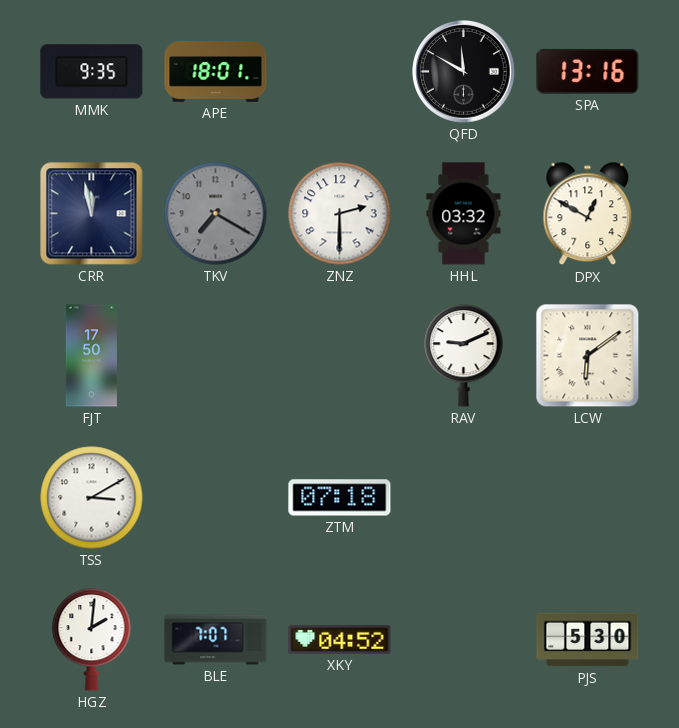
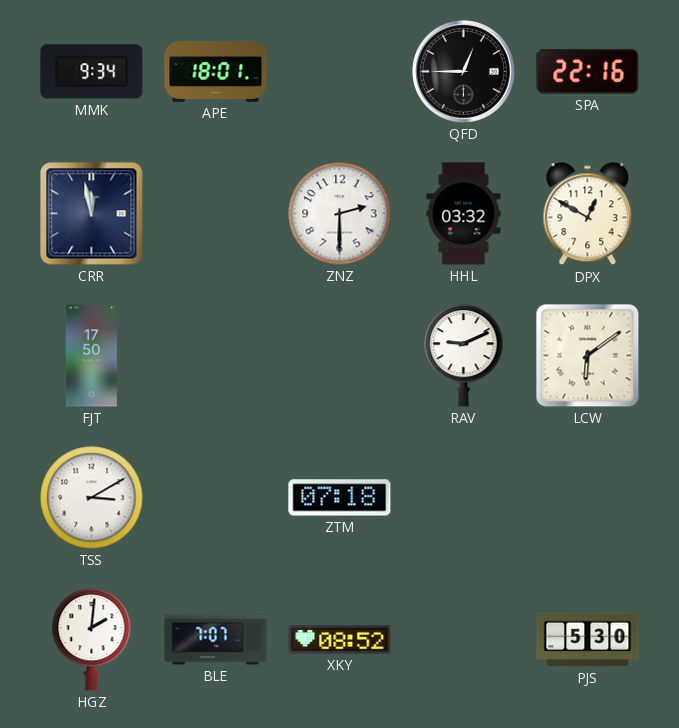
MMK: 9:35 -> 9:34
QFD: 11:50 -> 12:45
SPA: 13:16 -> 22:16
TKV: 7:20 -> none
XKY: 04:52 -> 08:52
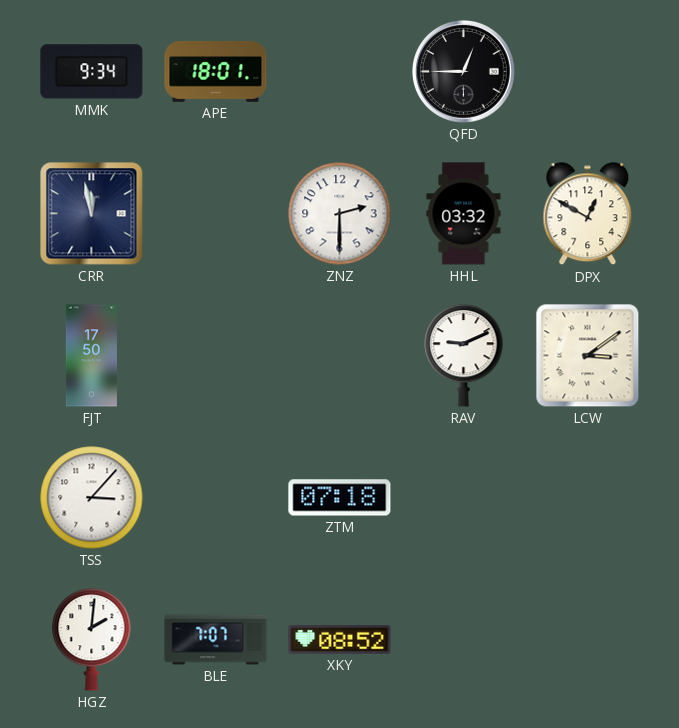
SPA: 22:16 -> none
LCW: 6:09 -> 3:09
TSS: 3:10 -> 3:07
PJS: 5:30 -> none
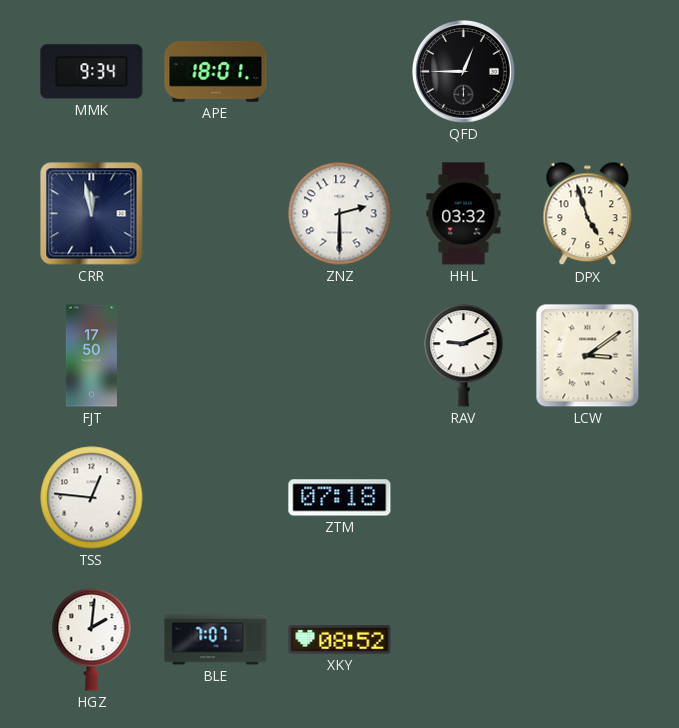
DPX: 12:50 -> 4:57
TSS: 3:07 -> 12:46
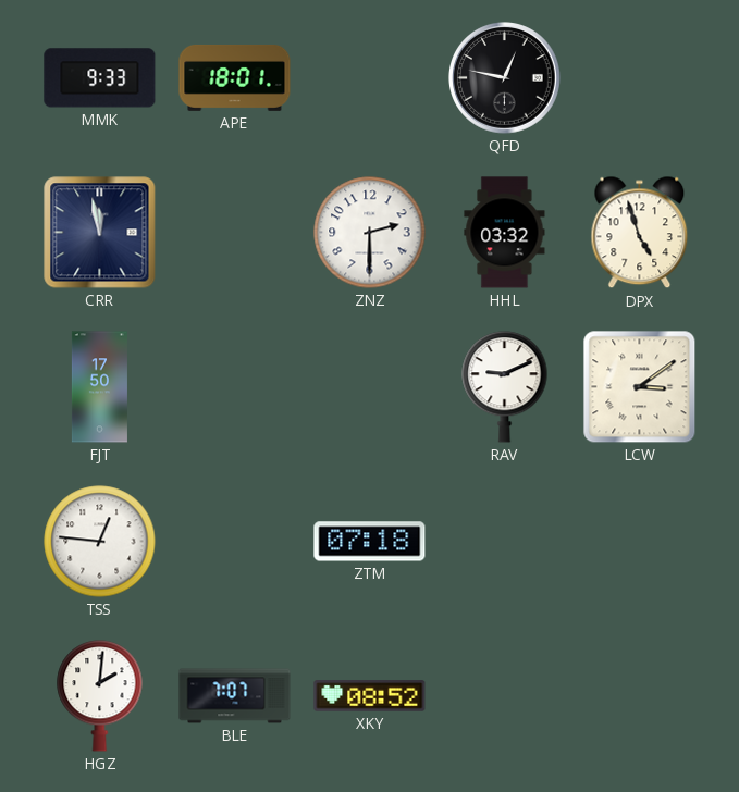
MMK: 9:34 -> 9:33
QFD: 12:45 -> 12:47
